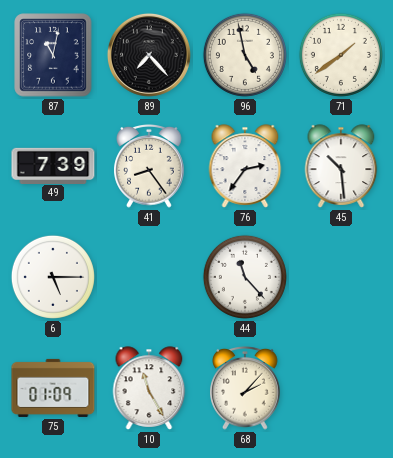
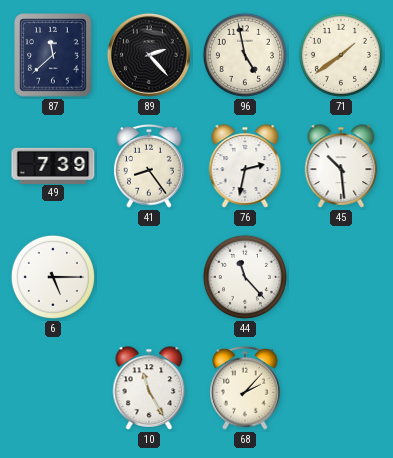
87: 11:02 -> 11:38
89: 7:23 -> 2:23
76: 2:36 -> 2:32
75: 01:09 -> none
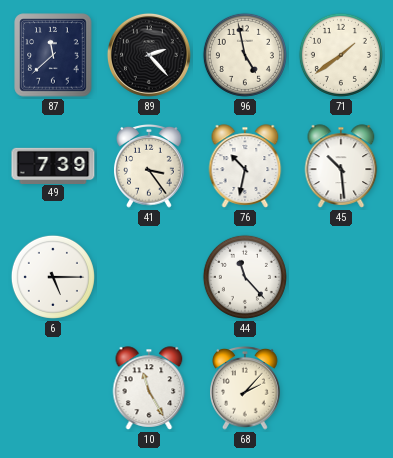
41: 8:24 -> 3:24
76: 2:32 -> 10:32
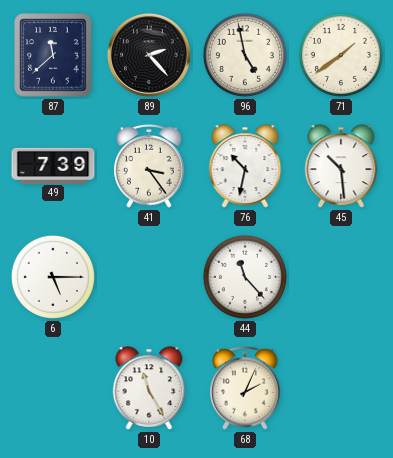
68: 2:07 -> 2:04
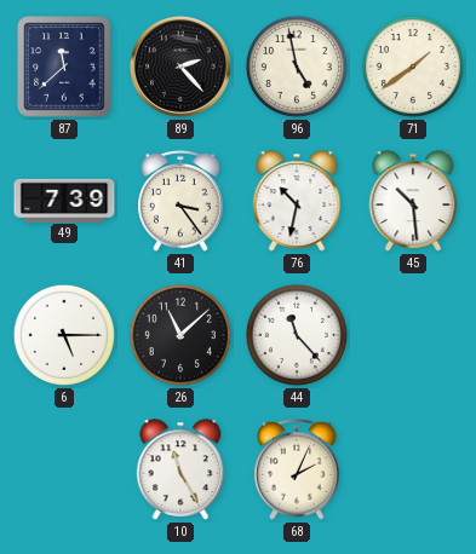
26: none -> 11:08
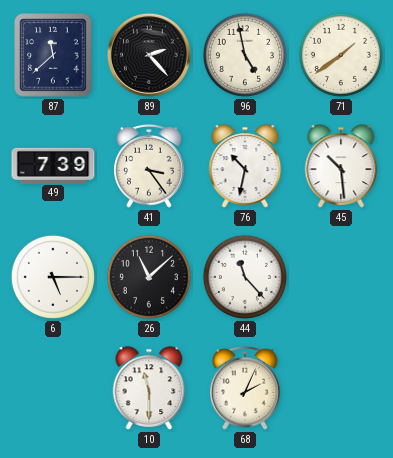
10: 11:25 -> 11:30
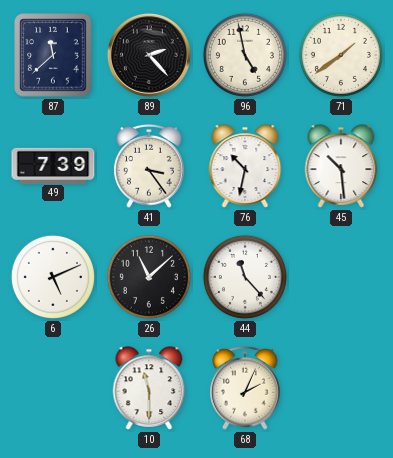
6: 5:15 -> 5:11
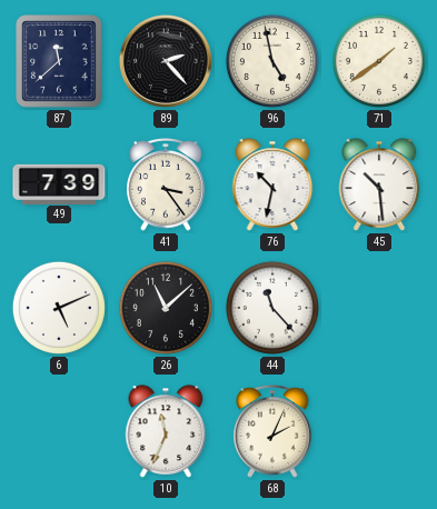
10: 11:30 -> 11:34
